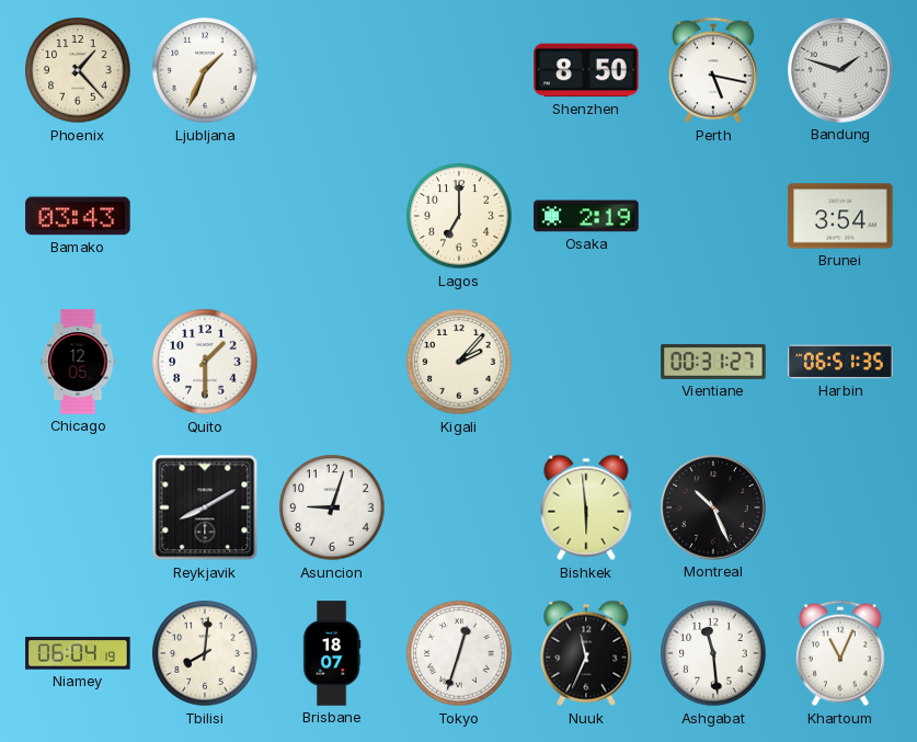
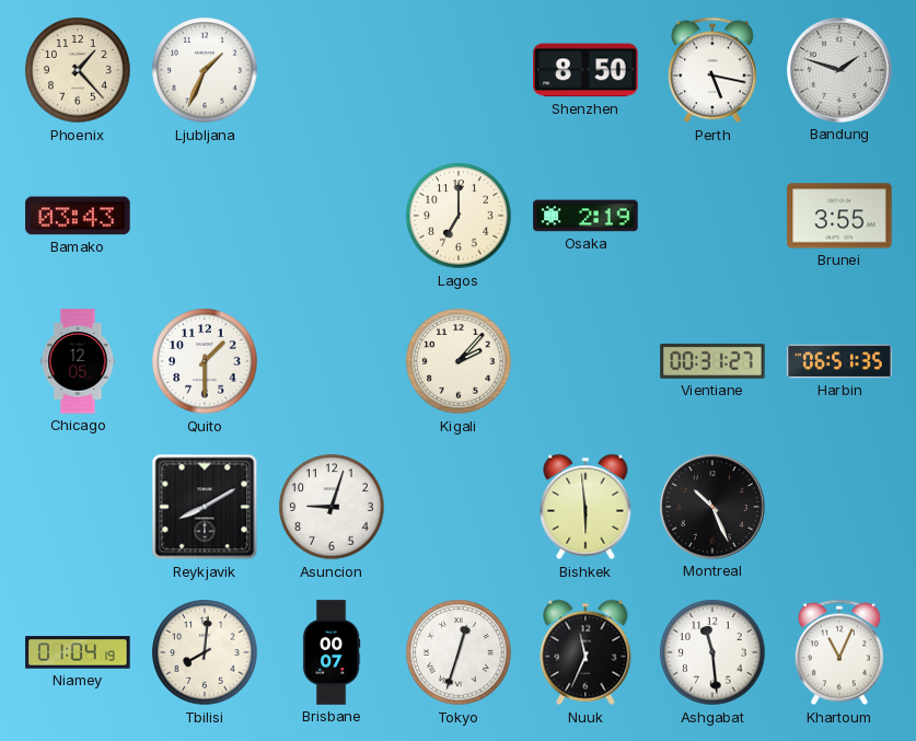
Brunei: 3:54 -> 3:55
Niamey: 06:04 -> 01:04
Brisbane: 18:07 -> 00:07
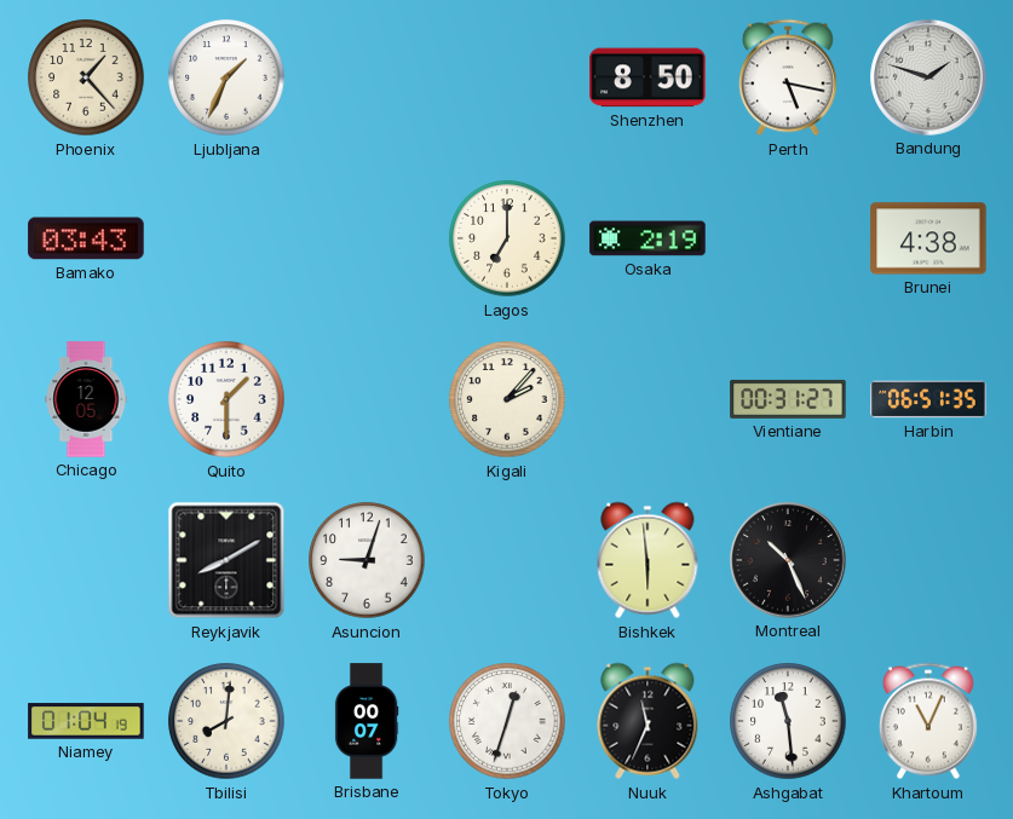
Brunei: 3:55 -> 4:38
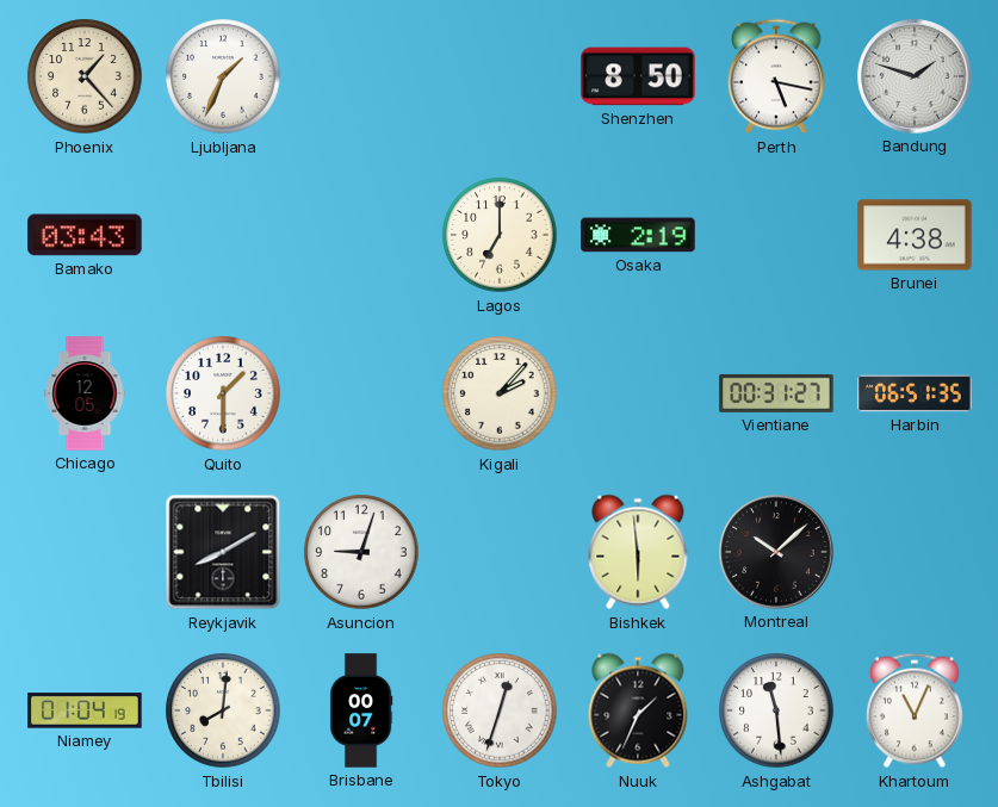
Montreal: 10:26 -> 10:08
Nuuk: 11:34 -> 1:34
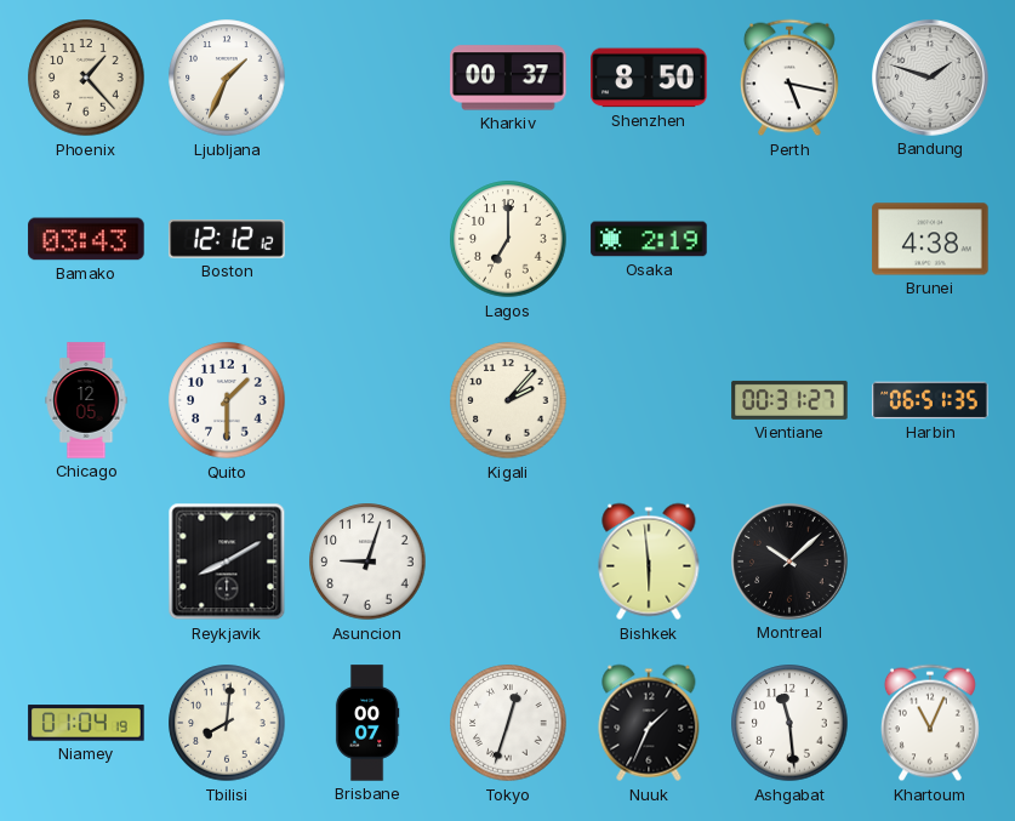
Kharkiv: none -> 00:37
Boston: none -> 12:12
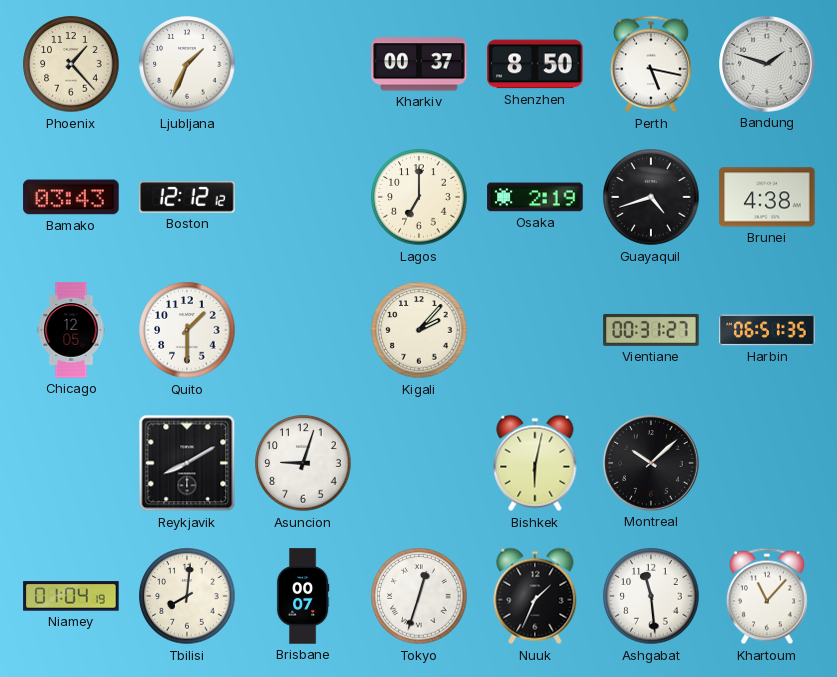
Guayaquil: none -> 4:42
Bishkek: 5:59 -> 6:02
Khartoum: 11:04 -> 11:07
